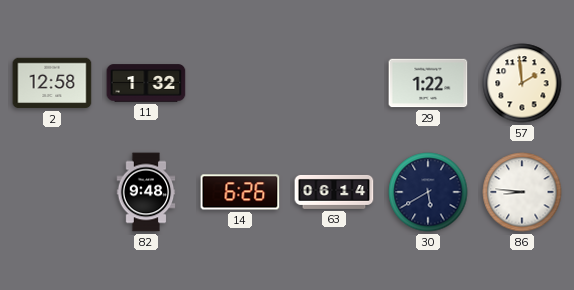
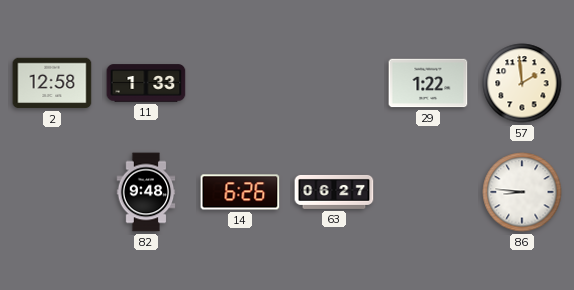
11: 1:32 -> 1:33
63: 06:14 -> 06:27
30: 5:40 -> none
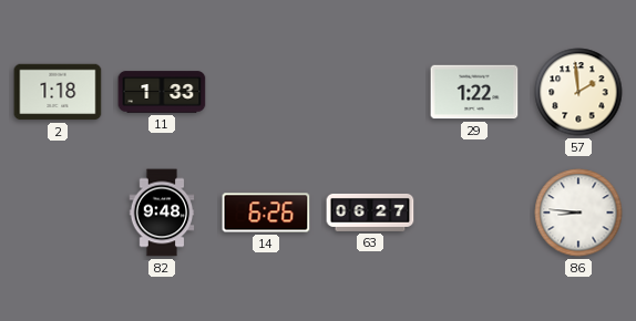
2: 12:58 -> 1:18
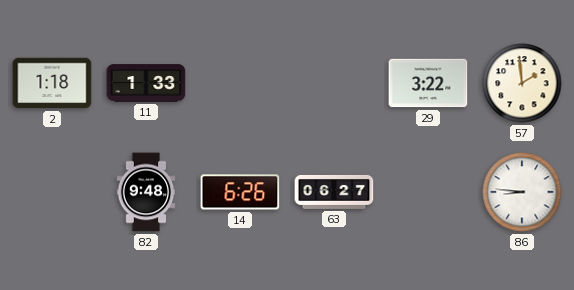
29: 1:22 -> 3:22
